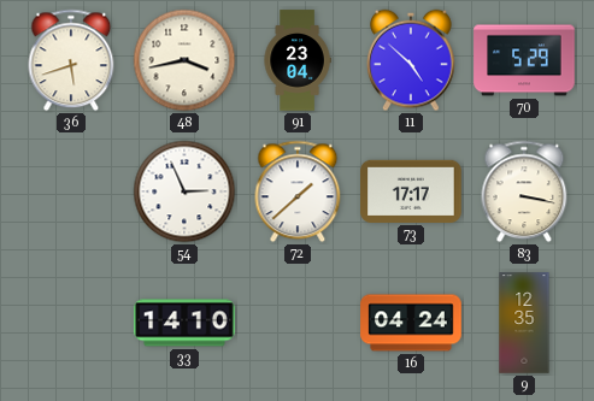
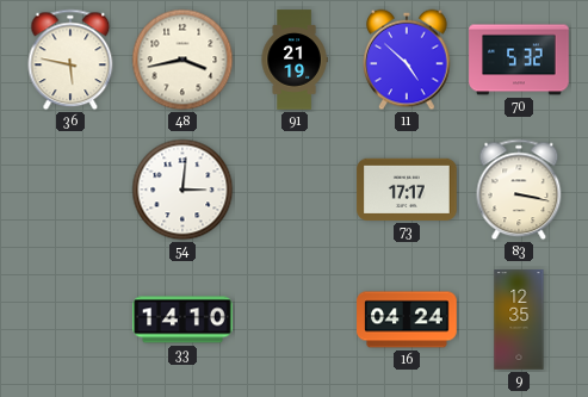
36: 5:42 -> 5:47
91: 23:04 -> 21:19
70: 5:29 -> 5:32
54: 2:56 -> 3:01
72: 1:38 -> none
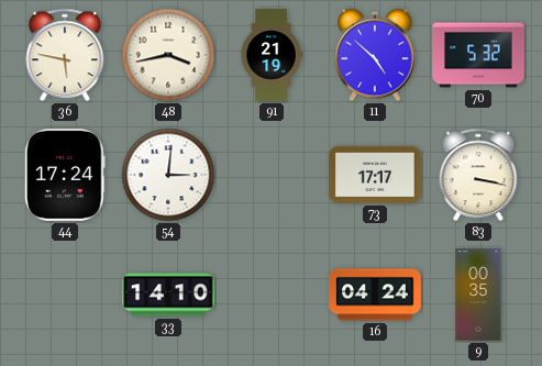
44: none -> 17:24
9: 12:35 -> 00:35
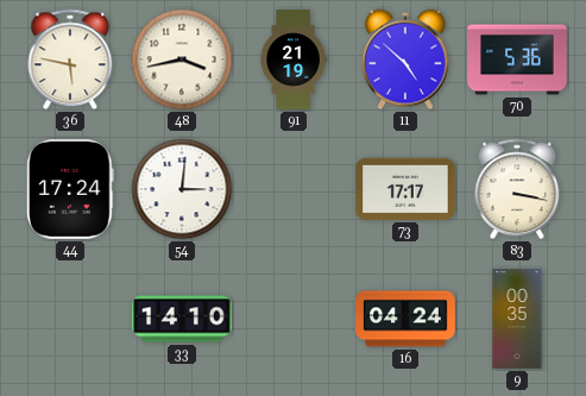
70: 5:32 -> 5:36
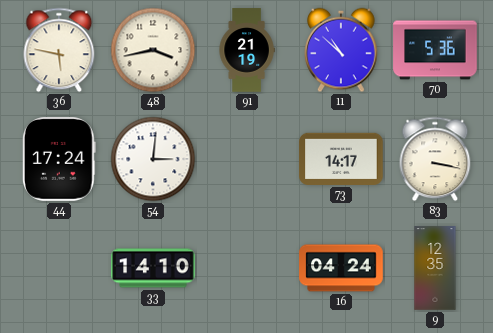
11: 4:52 -> 10:52
73: 17:17 -> 14:17
9: 00:35 -> 12:35
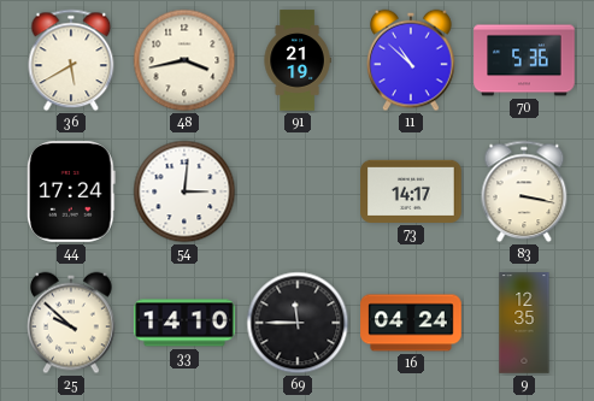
36: 5:47 -> 5:40
25: none -> 9:52
69: none -> 11:45
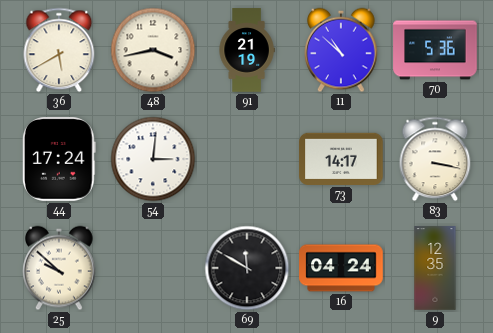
33: 14:10 -> none
69: 11:45 -> 11:50
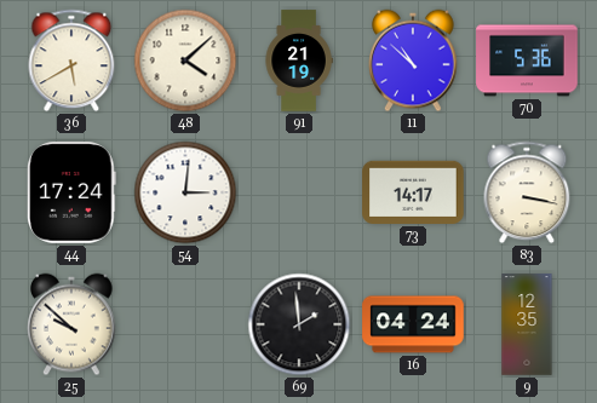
48: 3:43 -> 4:08
69: 11:50 -> 1:59
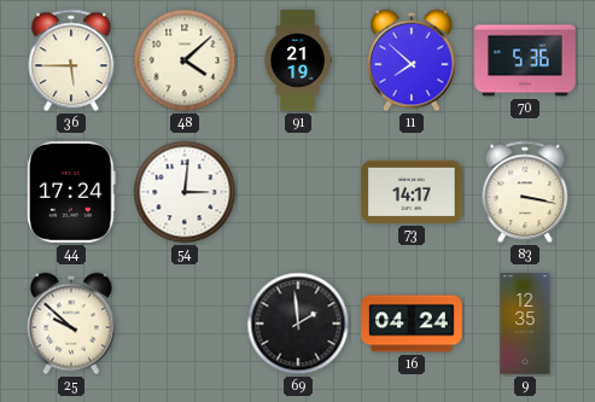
36: 5:40 -> 5:45
11: 10:52 -> 7:52
